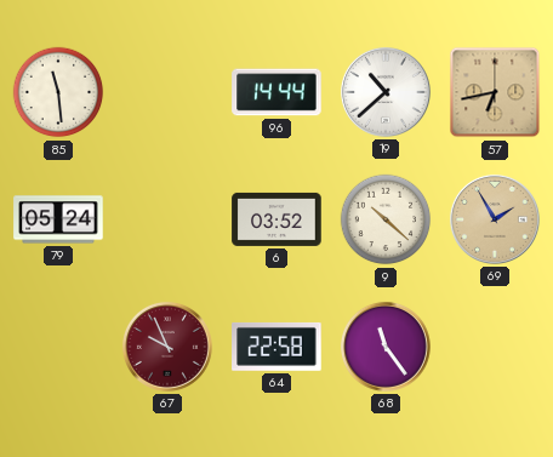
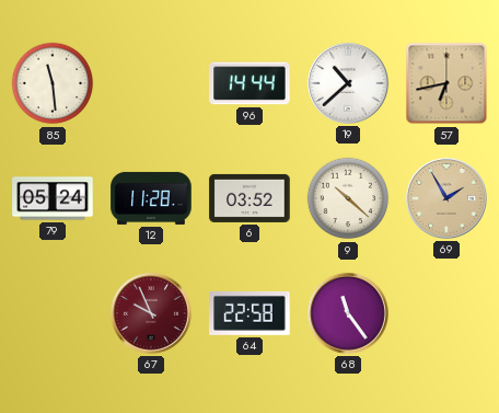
12: none -> 11:28
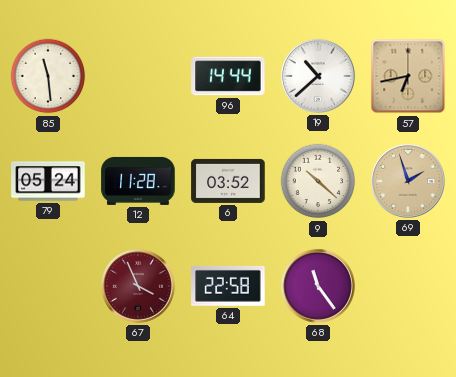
69: 1:55 -> 1:57
67: 9:56 -> 3:56
